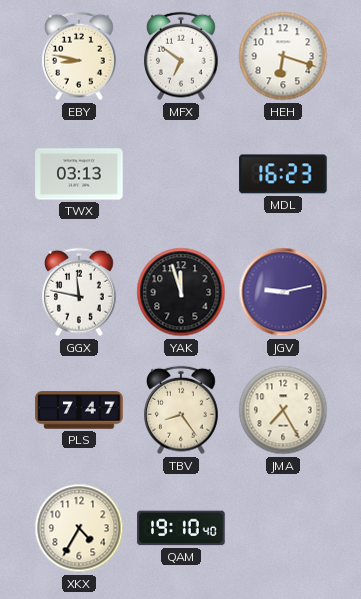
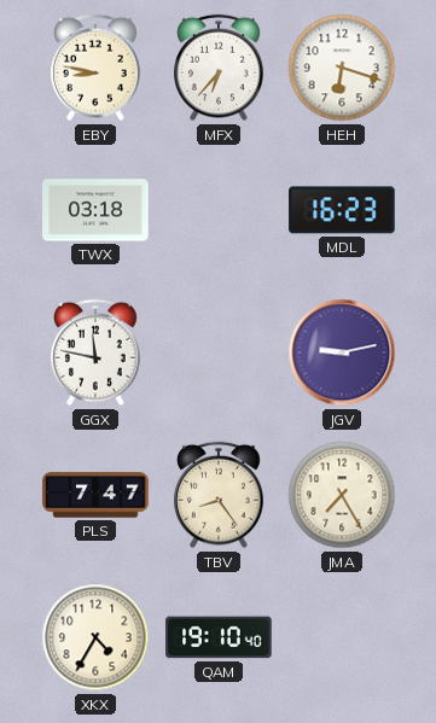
MFX: 6:51 -> 6:37
TWX: 03:13 -> 03:18
YAK: 11:57 -> none
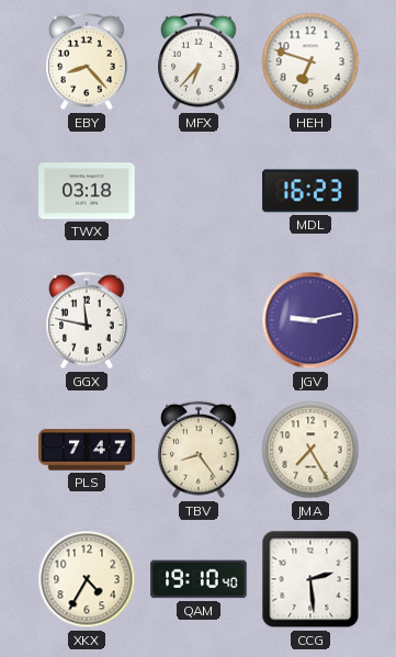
EBY: 8:47 -> 8:23
HEH: 6:18 -> 6:48
CCG: none -> 2:29
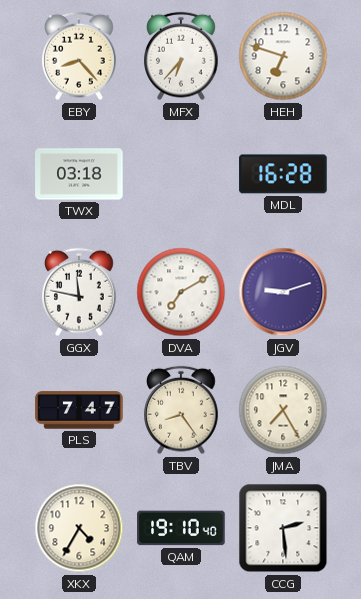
MDL: 16:23 -> 16:28
DVA: none -> 7:10
JGV: 9:13 -> 9:12
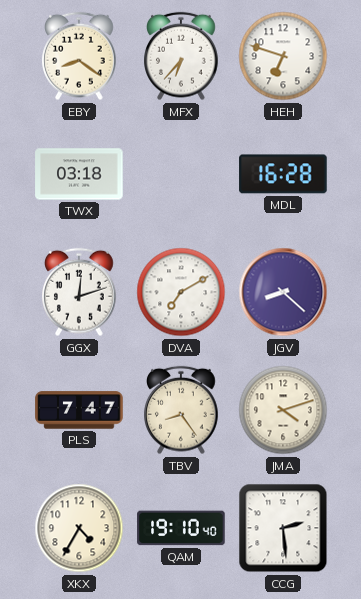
EBY: 8:23 -> 8:21
GGX: 11:47 -> 12:12
JGV: 9:12 -> 8:22
JMA: 7:25 -> 4:12
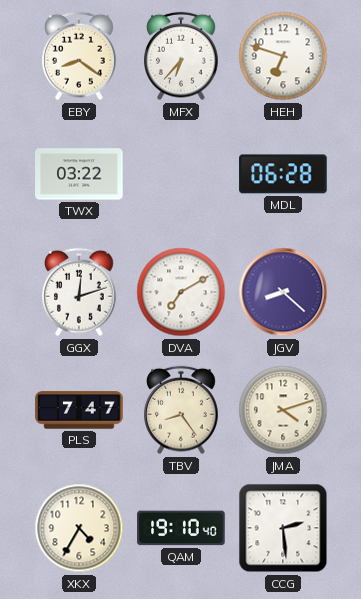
TWX: 03:18 -> 03:22
MDL: 16:28 -> 06:28
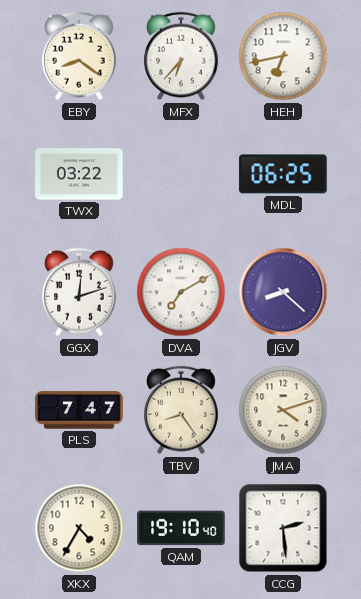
HEH: 6:48 -> 6:43
MDL: 06:28 -> 06:25
